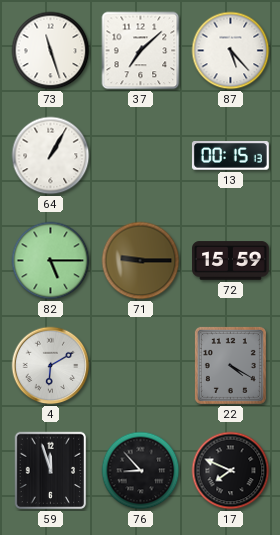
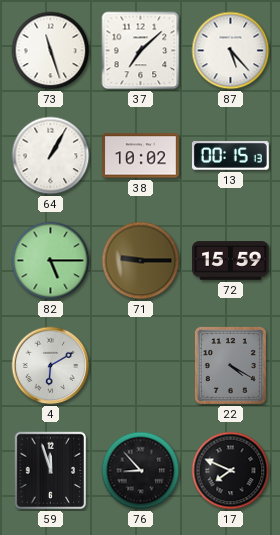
38: none -> 10:02
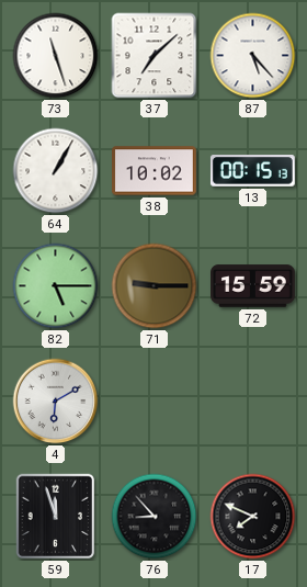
22: 4:20 -> none
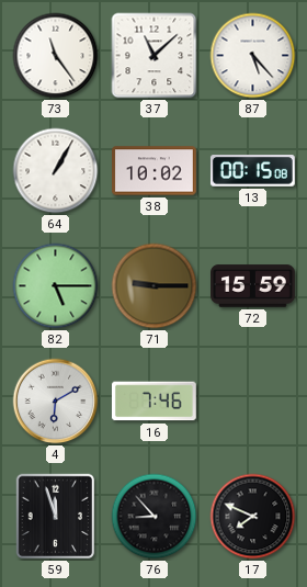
73: 11:27 -> 11:24
37: 7:08 -> 11:08
13: 00:15:13 -> 00:15:08
16: none -> 7:46
